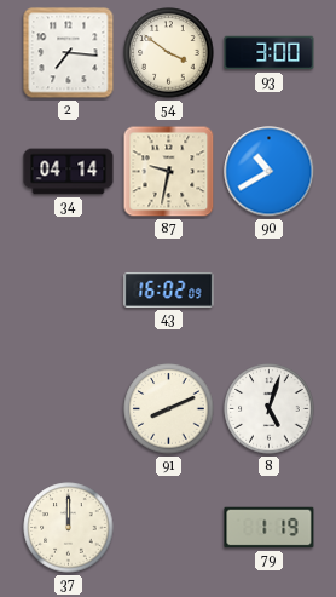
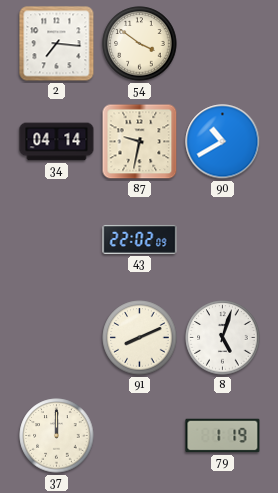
93: 3:00 -> none
43: 16:02 -> 22:02
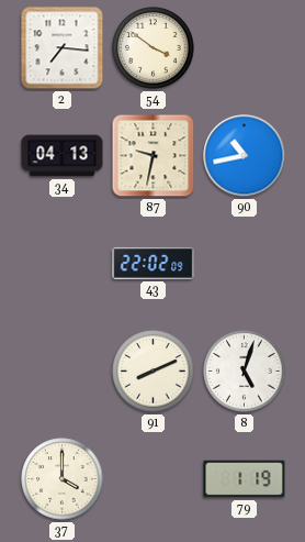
34: 04:14 -> 04:13
90: 10:40 -> 10:43
37: 12:00 -> 4:00
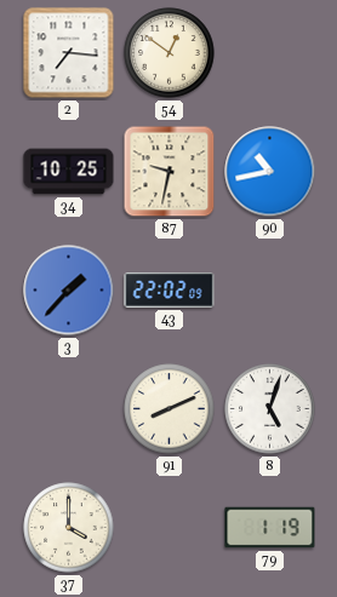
54: 3:51 -> 12:51
34: 04:13 -> 10:25
3: none -> 1:37
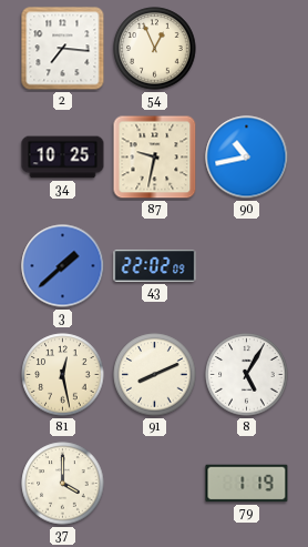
54: 12:51 -> 12:56
3: 1:37 -> 1:38
81: none -> 12:28
8: 5:03 -> 5:05
